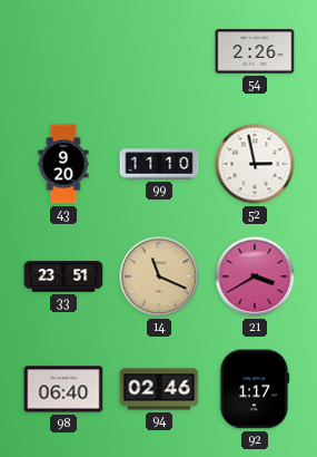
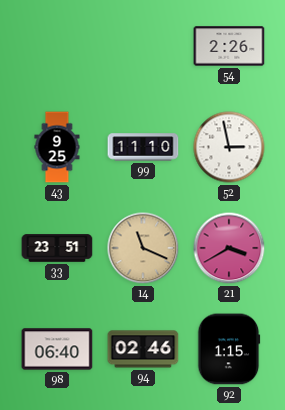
43: 9:20 -> 9:25
92: 1:17 -> 1:15
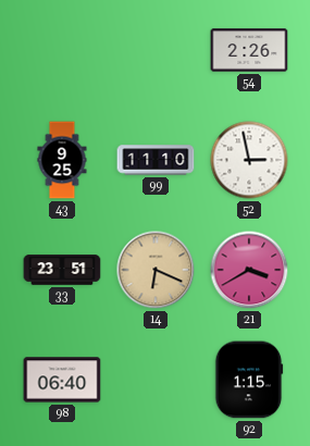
14: 11:19 -> 6:19
94: 02:46 -> none
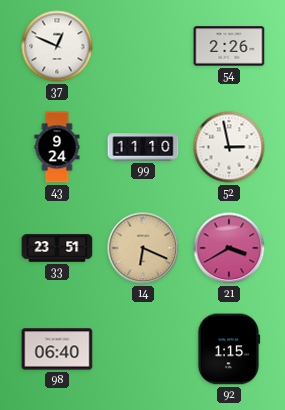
37: none -> 12:49
43: 9:25 -> 9:24
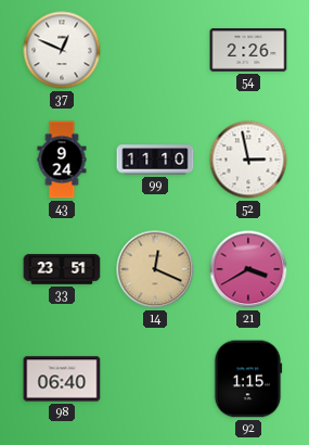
14: 6:19 -> 12:19
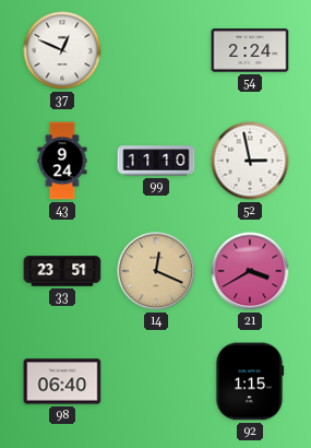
54: 2:26 -> 2:24
